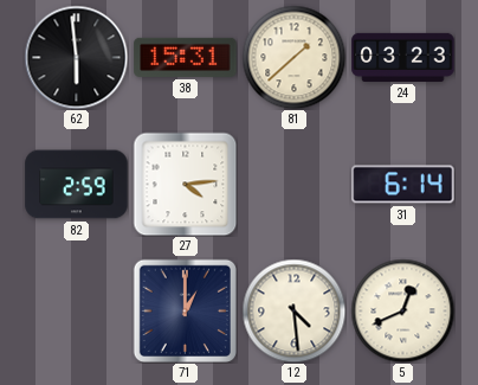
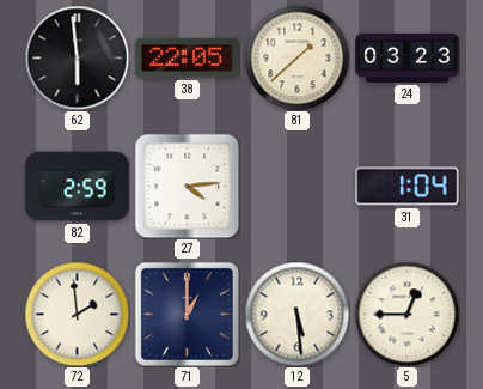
38: 15:31 -> 22:05
31: 6:14 -> 1:04
72: none -> 1:59
12: 4:29 -> 5:29
5: 12:41 -> 12:45
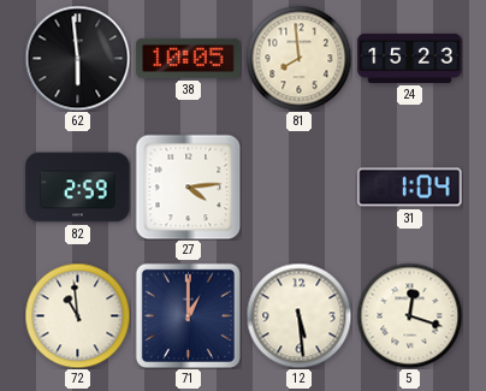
38: 22:05 -> 10:05
81: 1:38 -> 7:59
24: 03:23 -> 15:23
72: 1:59 -> 10:59
5: 12:45 -> 12:18
